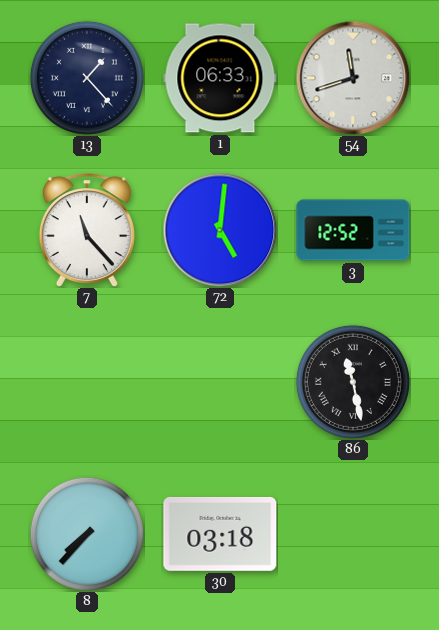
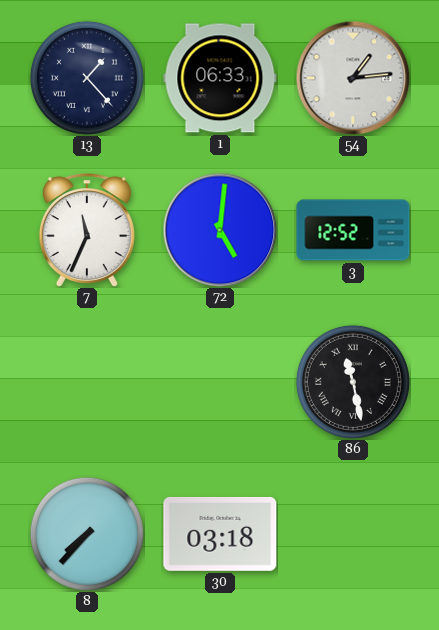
54: 11:42 -> 1:14
7: 11:23 -> 11:34
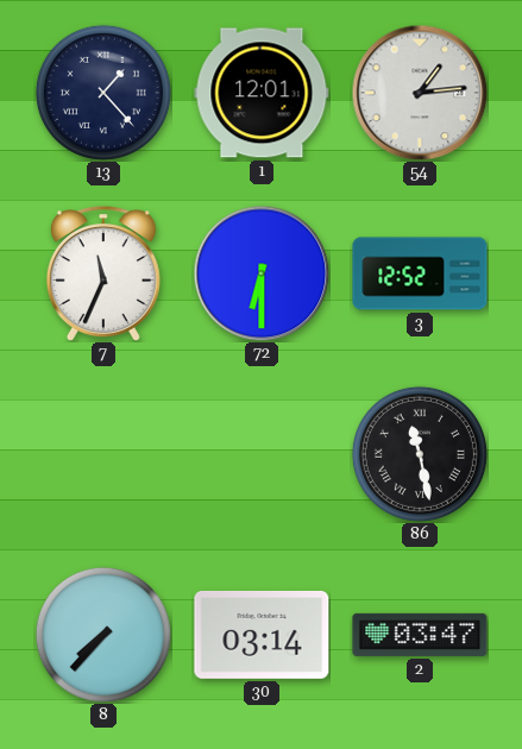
1: 06:33 -> 12:01
72: 5:01 -> 6:30
30: 03:18 -> 03:14
2: none -> 03:47
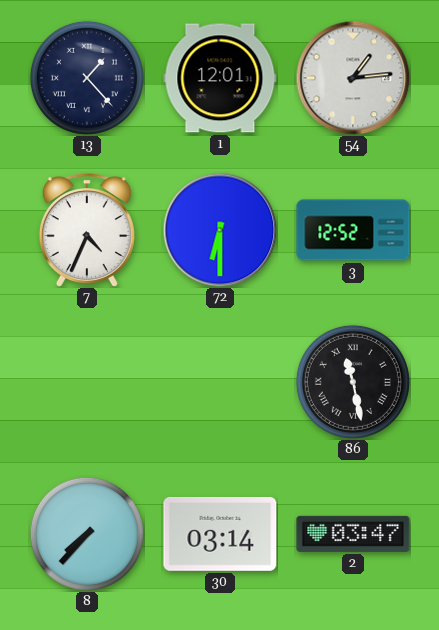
7: 11:34 -> 4:34
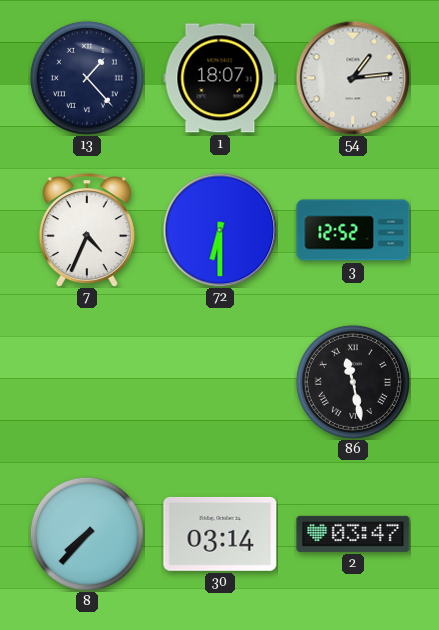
1: 12:01 -> 18:07
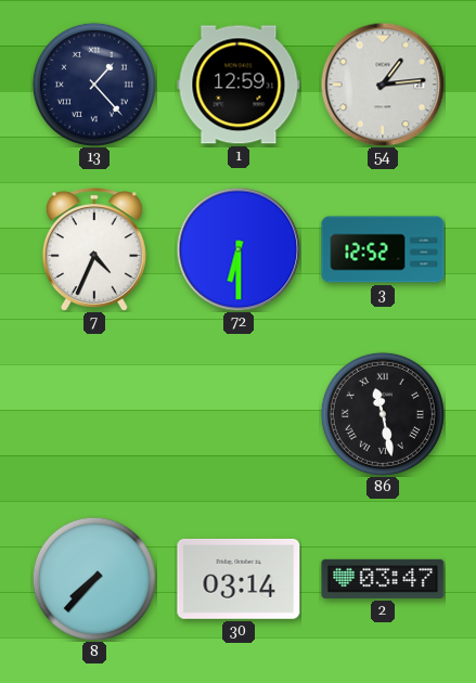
1: 18:07 -> 12:59
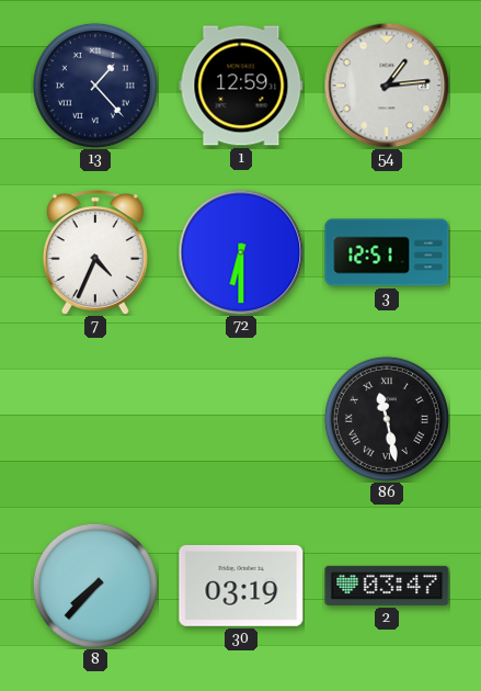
3: 12:52 -> 12:51
30: 03:14 -> 03:19
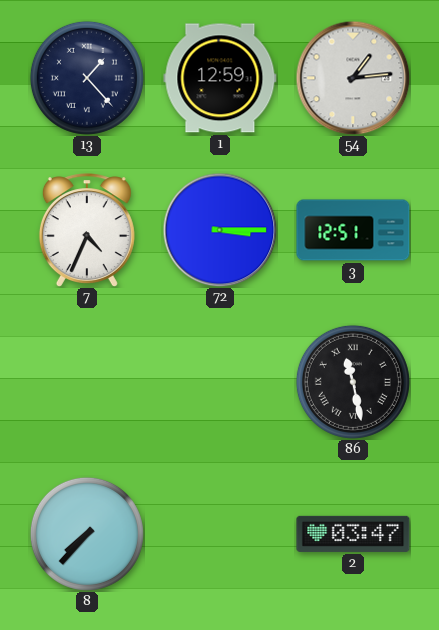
72: 6:30 -> 3:15
30: 03:19 -> none
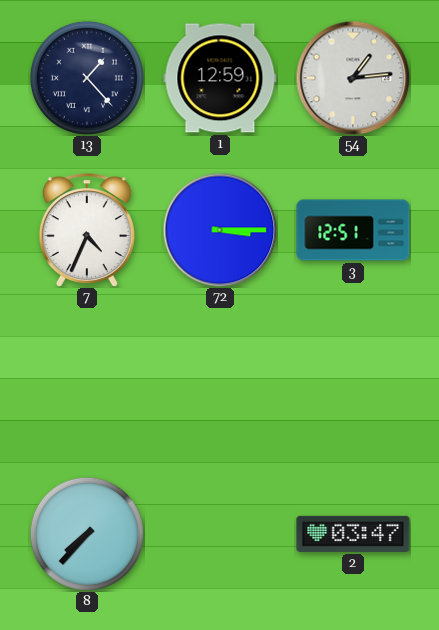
86: 11:28 -> none
